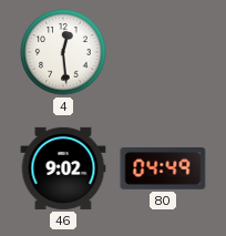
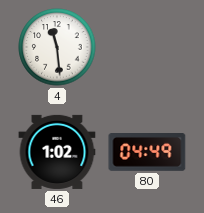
4: 12:29 -> 11:29
46: 9:02 -> 1:02
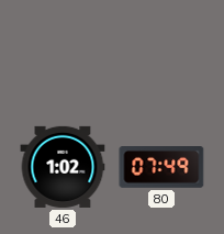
4: 11:29 -> none
80: 04:49 -> 07:49
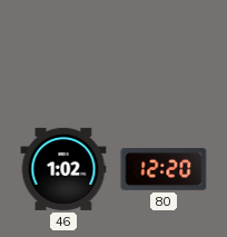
80: 07:49 -> 12:20
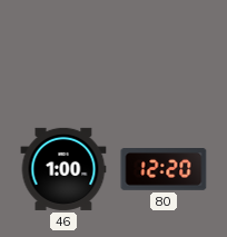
46: 1:02 -> 1:00
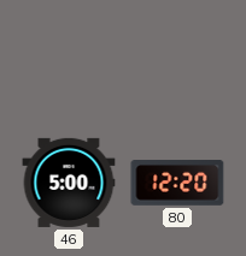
46: 1:00 -> 5:00
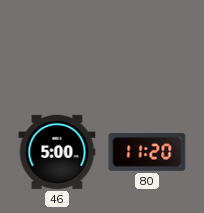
80: 12:20 -> 11:20
